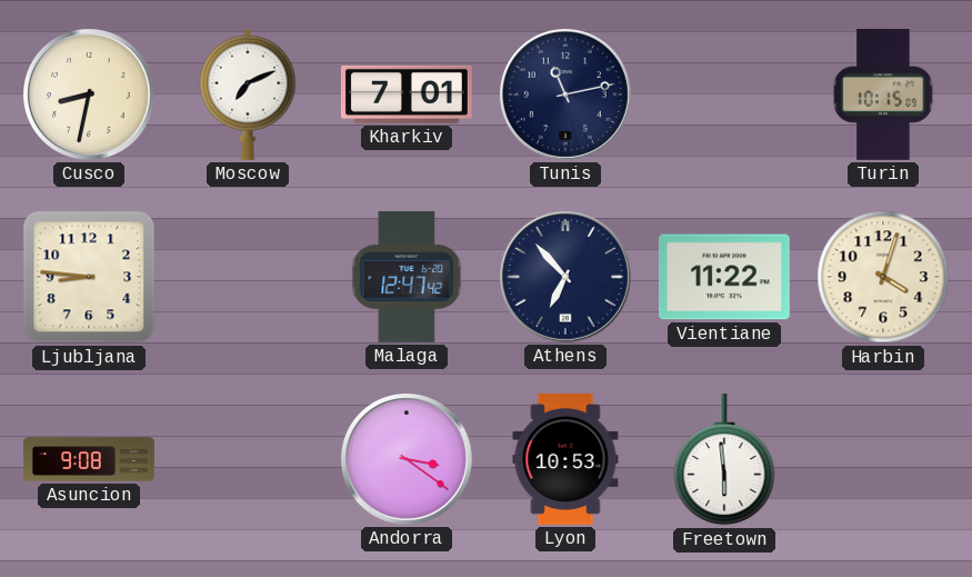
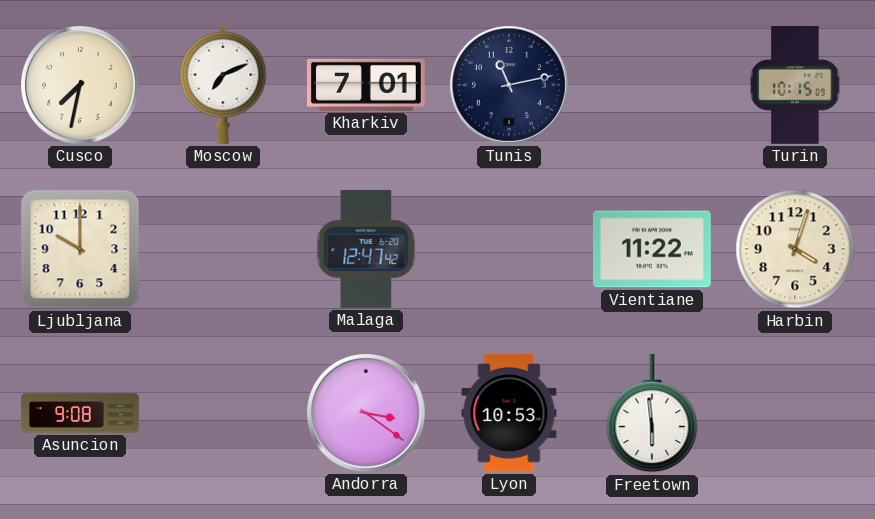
Cusco: 8:32 -> 7:32
Ljubljana: 8:46 -> 10:00
Athens: 6:53 -> none
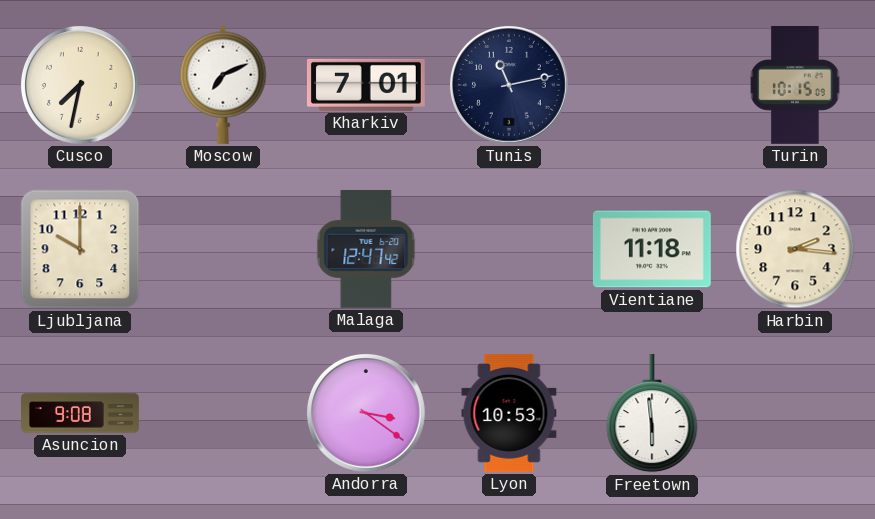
Vientiane: 11:22 -> 11:18
Harbin: 4:03 -> 2:16
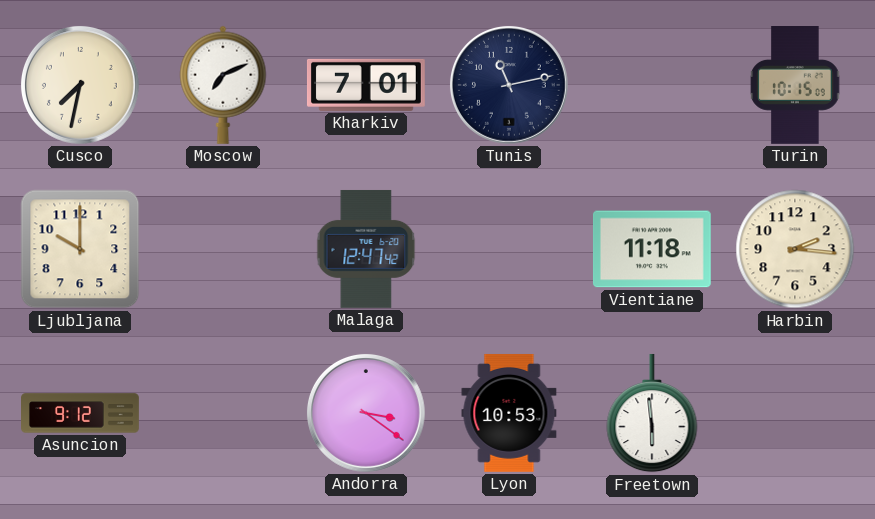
Asuncion: 9:08 -> 9:12
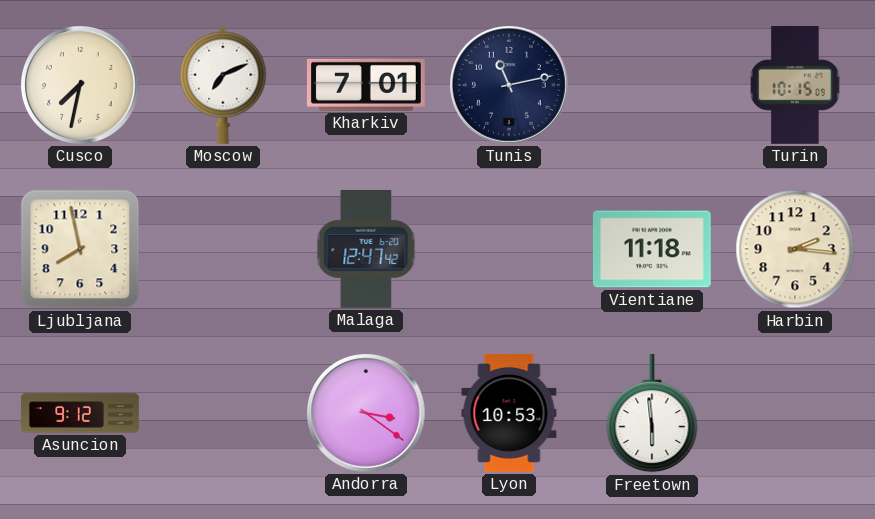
Ljubljana: 10:00 -> 7:58
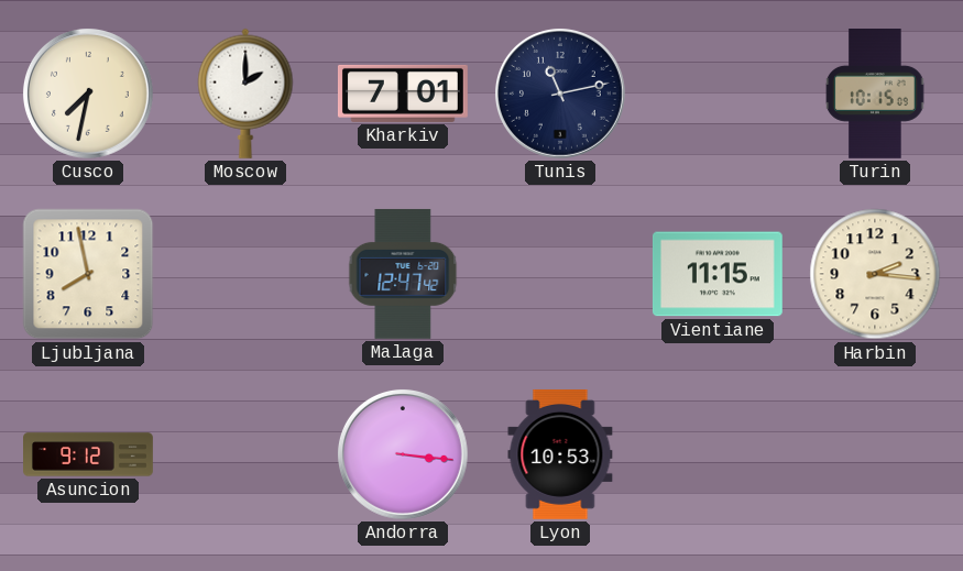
Moscow: 7:11 -> 2:00
Vientiane: 11:18 -> 11:15
Andorra: 3:21 -> 3:16
Freetown: 5:59 -> none
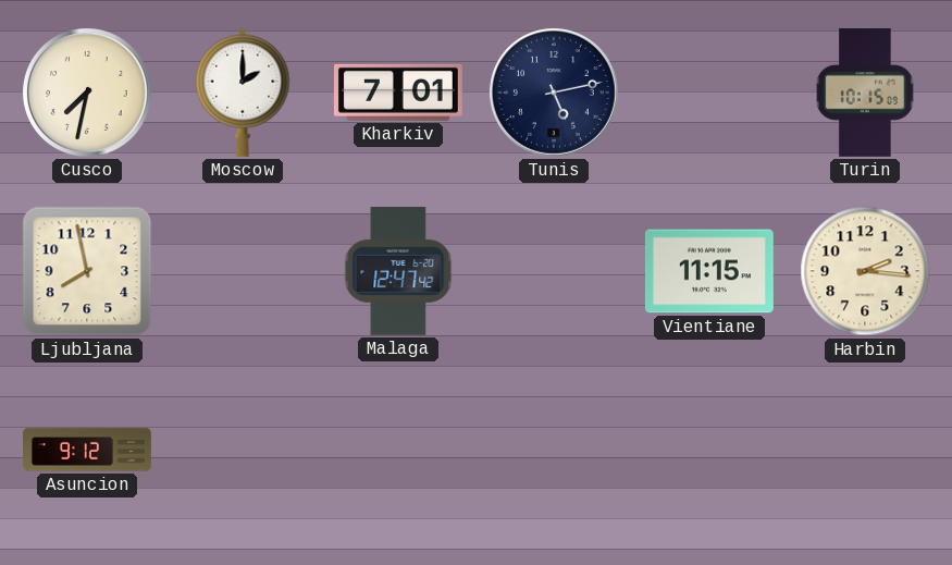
Tunis: 11:13 -> 5:13
Andorra: 3:16 -> none
Lyon: 10:53 -> none
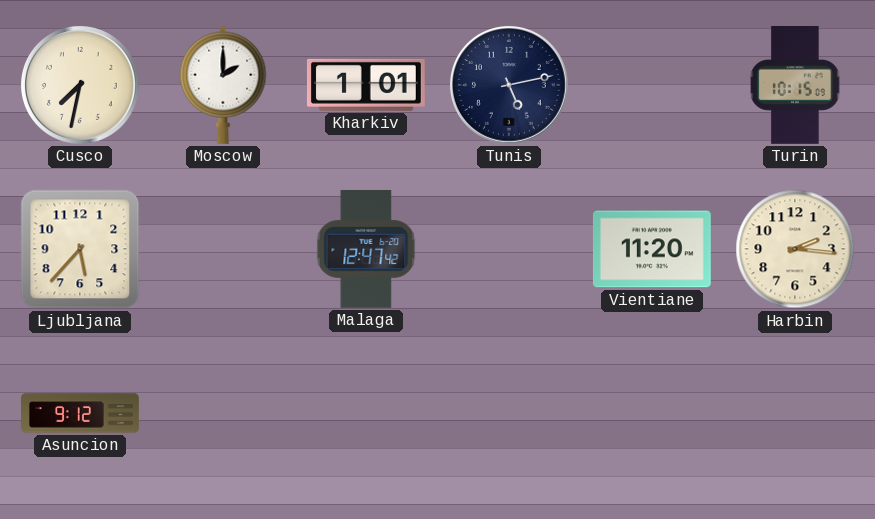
Kharkiv: 7:01 -> 1:01
Ljubljana: 7:58 -> 5:37
Vientiane: 11:15 -> 11:20
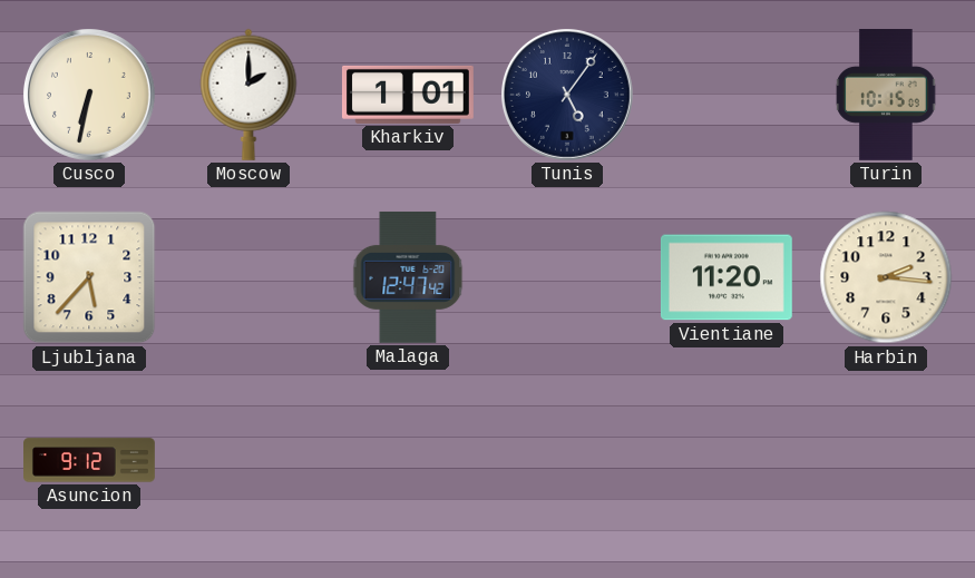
Cusco: 7:32 -> 6:32
Tunis: 5:13 -> 5:06
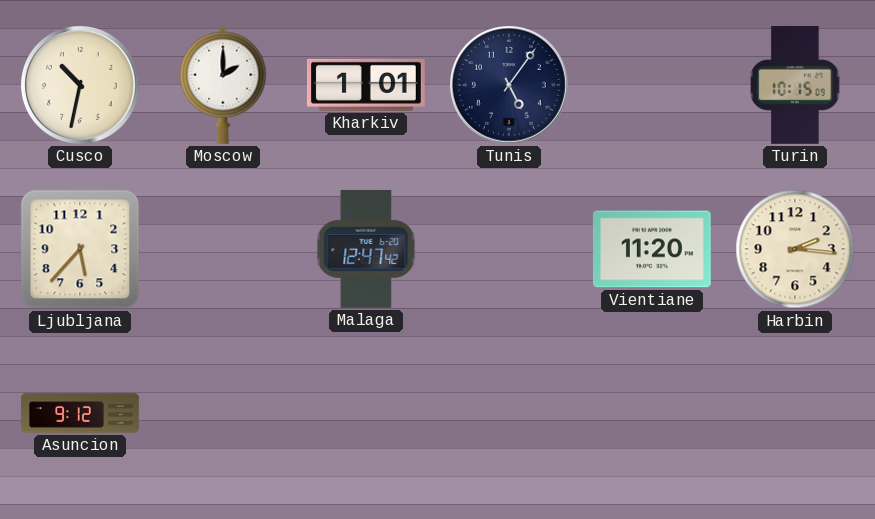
Cusco: 6:32 -> 10:32
